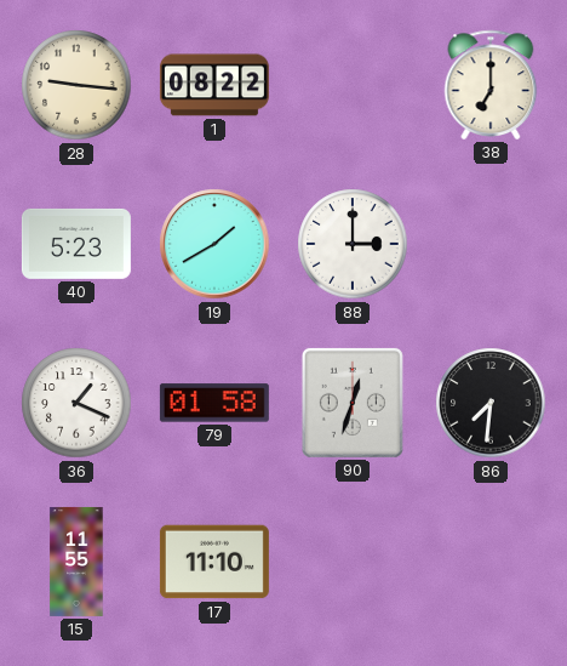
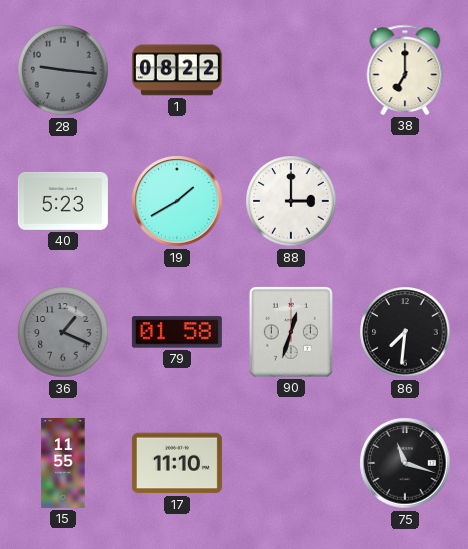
28 dial: cream -> grey
36 dial: white -> grey
75: none -> 11:18
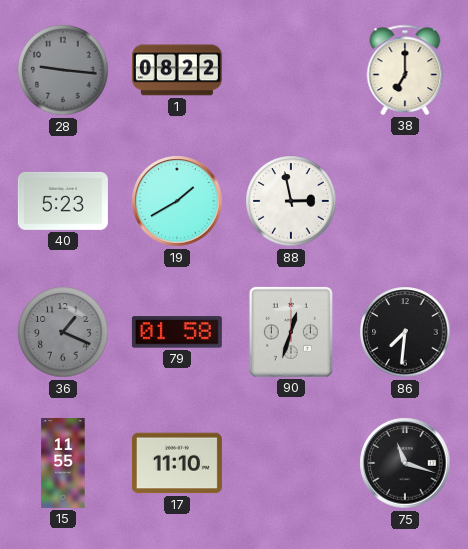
88: 3:00 -> 2:58
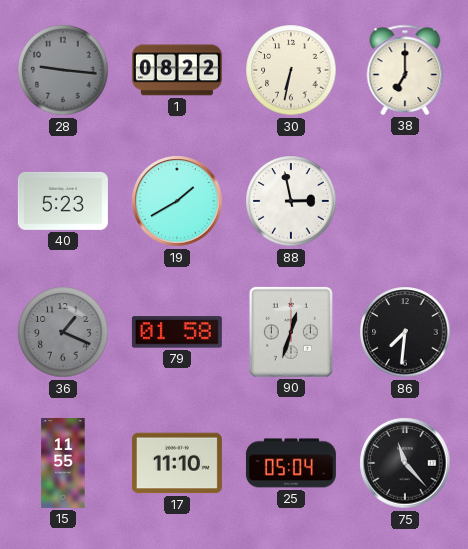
30: none -> 6:32
25: none -> 05:04
75: 11:18 -> 11:23
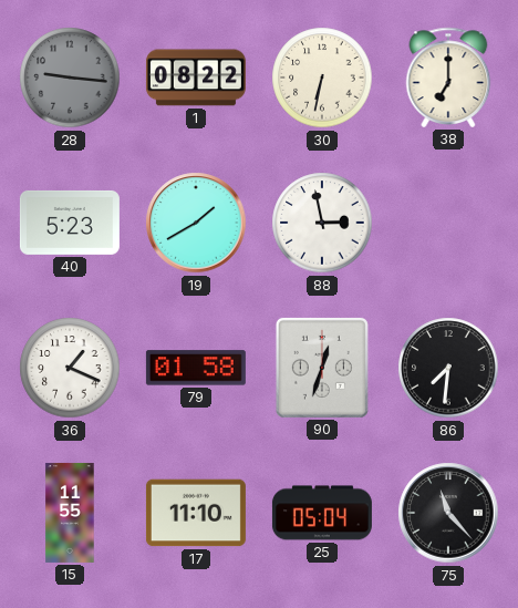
36 dial: grey -> white
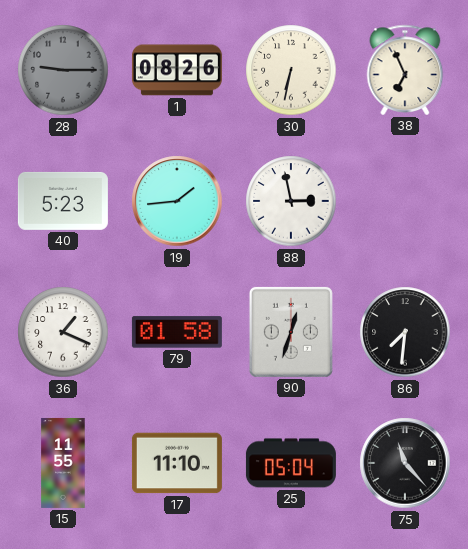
28: 9:16 -> 9:15
1: 08:22 -> 08:26
38: 7:00 -> 6:56
19: 1:40 -> 1:44
